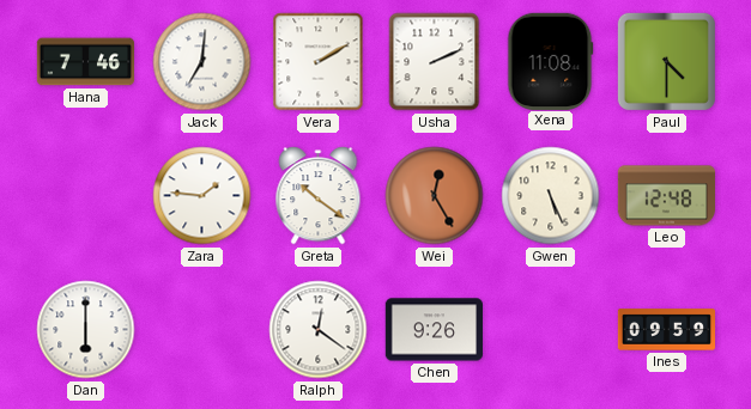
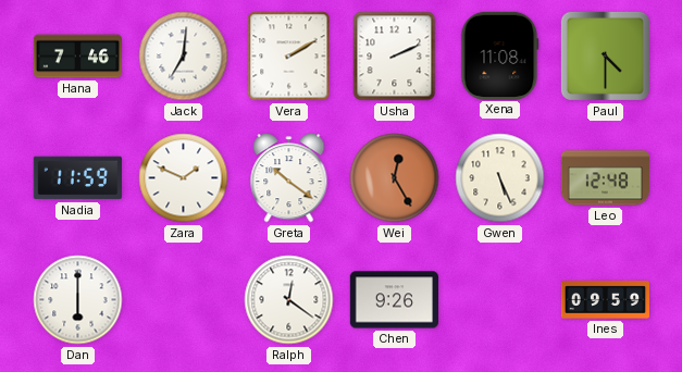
Nadia: none -> 11:59
Zara: 1:46 -> 1:49
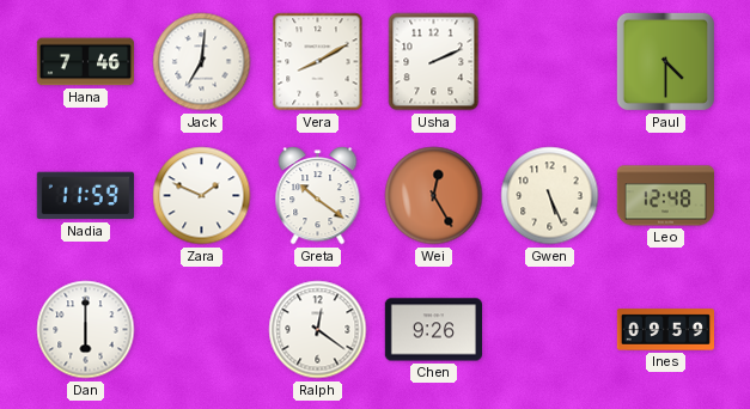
Vera: 2:10 -> 8:10
Xena: 11:08 -> none
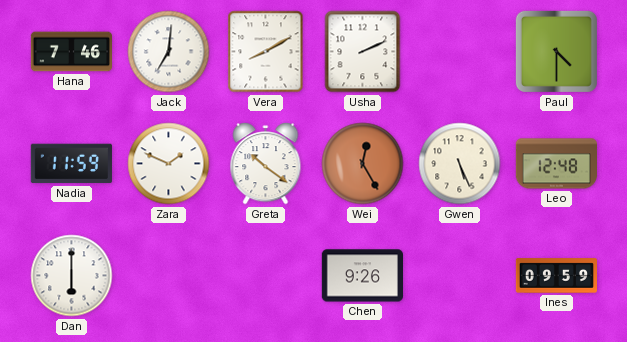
Ralph: 12:21 -> none
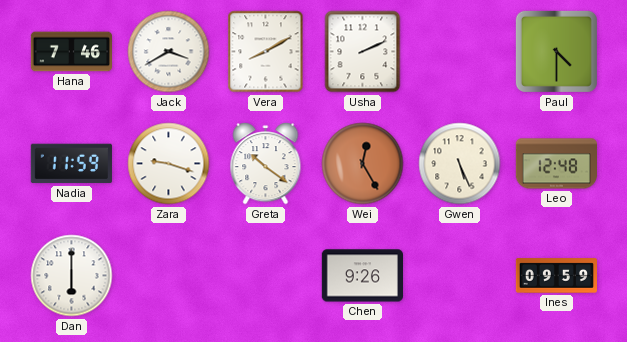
Jack: 7:01 -> 3:40
Zara: 1:49 -> 9:18
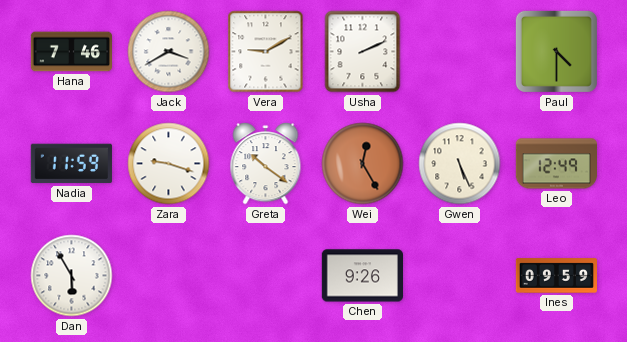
Vera: 8:10 -> 9:10
Leo: 12:48 -> 12:49
Dan: 6:00 -> 5:55
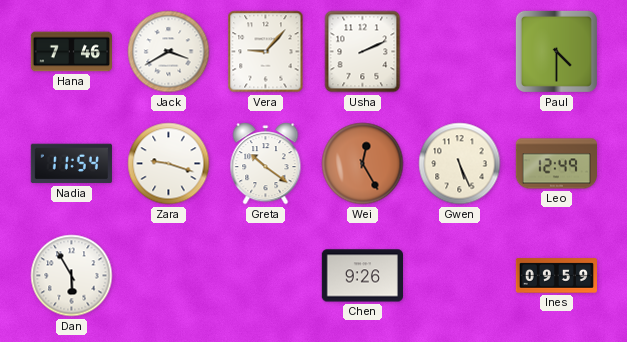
Vera: 9:10 -> 9:07
Nadia: 11:59 -> 11:54
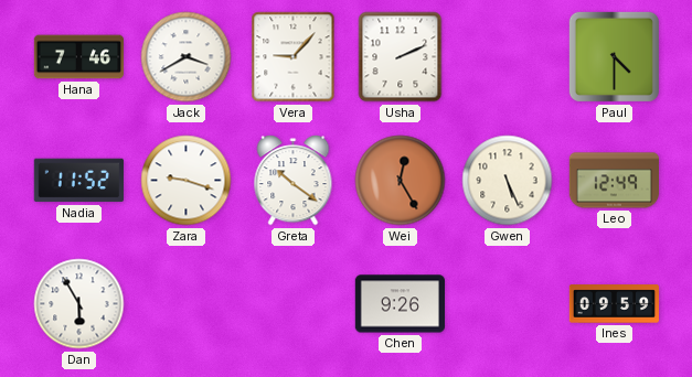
Nadia: 11:54 -> 11:52
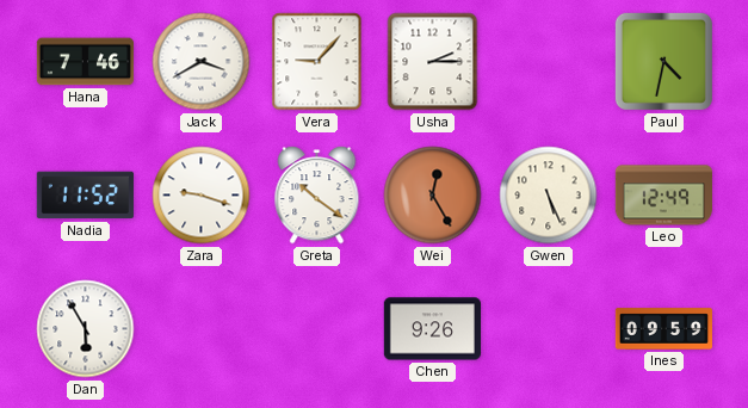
Usha: 2:11 -> 2:15
Paul: 4:30 -> 4:32
